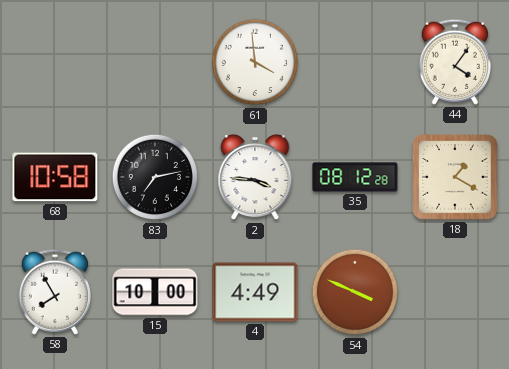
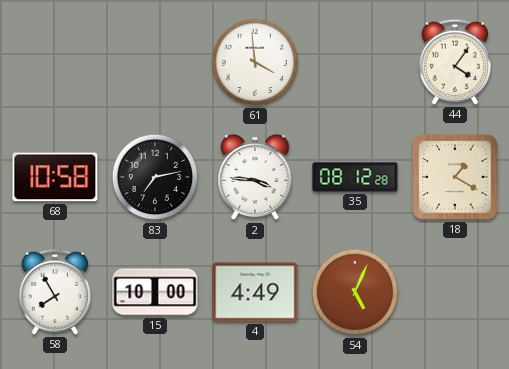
54: 3:49 -> 5:04
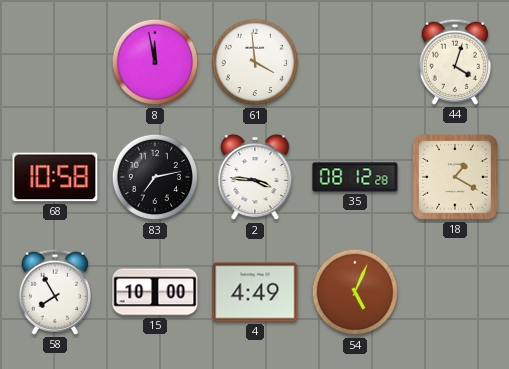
8: none -> 11:58
44: 4:06 -> 4:03
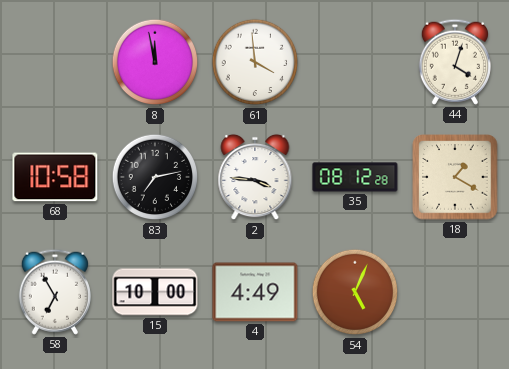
58: 7:55 -> 6:55
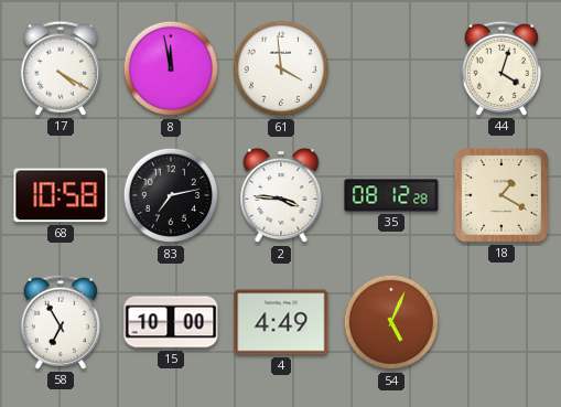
17: none -> 4:20
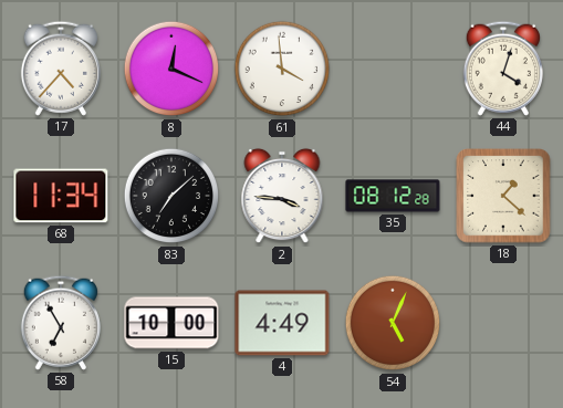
17: 4:20 -> 4:37
8: 11:58 -> 12:19
68: 10:58 -> 11:34
83: 7:13 -> 7:08
18: 1:20 -> 1:22
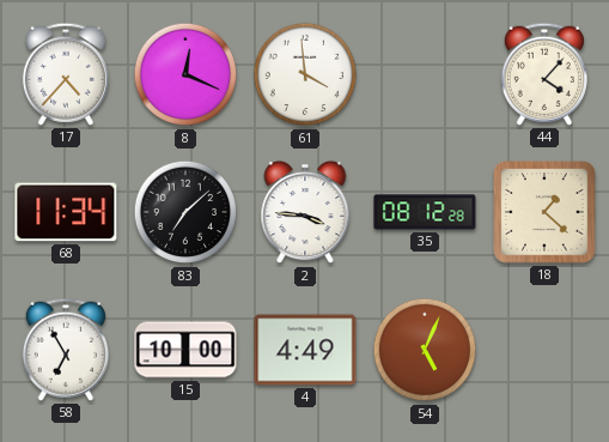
44: 4:03 -> 4:07
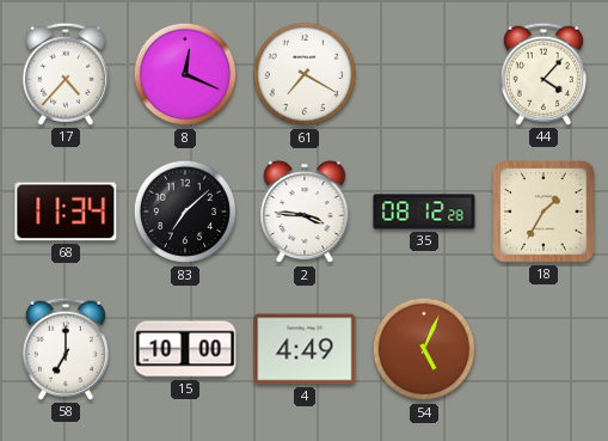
61: 3:59 -> 7:20
18: 1:22 -> 1:35
58: 6:55 -> 7:00
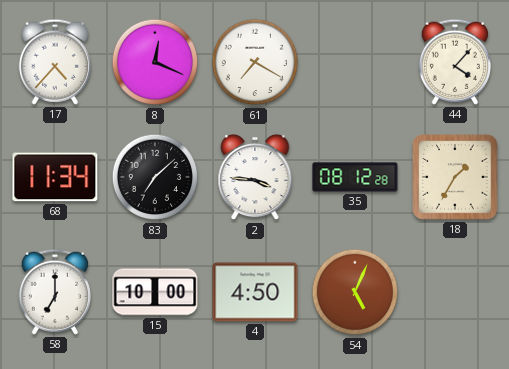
4: 4:49 -> 4:50
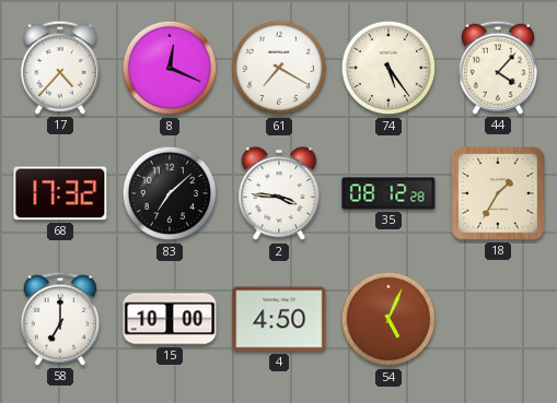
74: none -> 5:24
68: 11:34 -> 17:32
